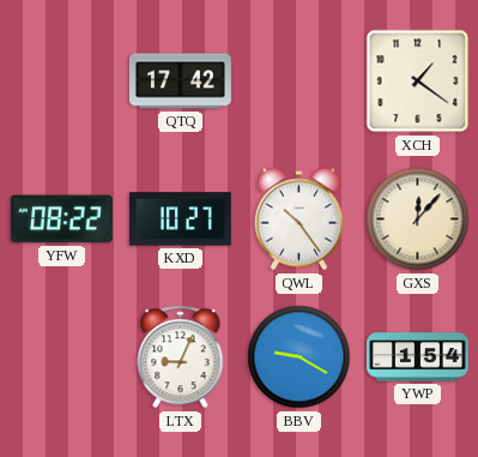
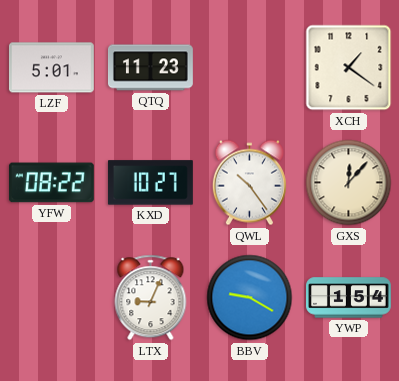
LZF: none -> 5:01
QTQ: 17:42 -> 11:23
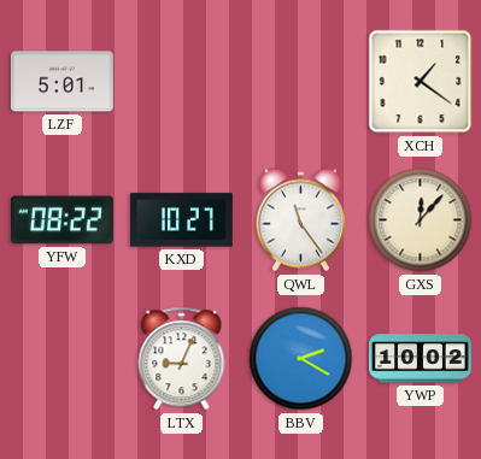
QTQ: 11:23 -> none
QWL: 10:24 -> 11:24
BBV: 9:20 -> 2:20
YWP: 1:54 -> 10:02
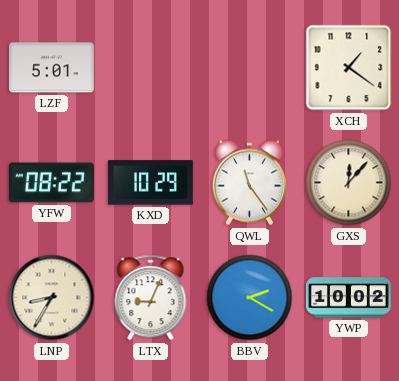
KXD: 10:27 -> 10:29
LNP: none -> 8:35
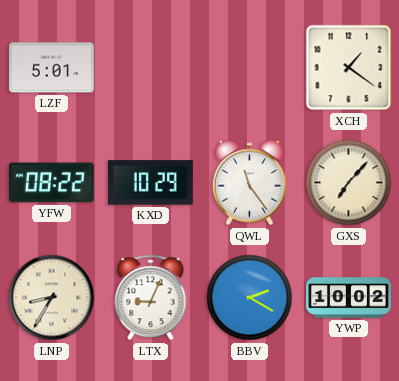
GXS: 12:07 -> 7:07
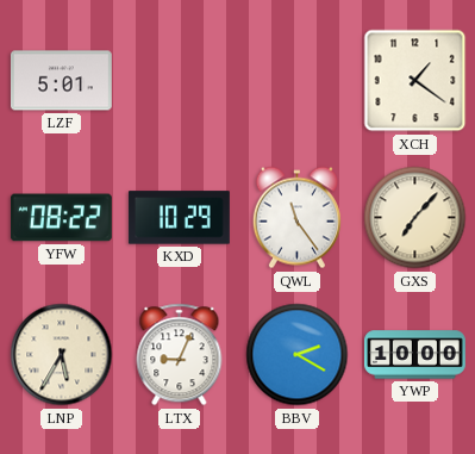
LNP: 8:35 -> 5:35
YWP: 10:02 -> 10:00
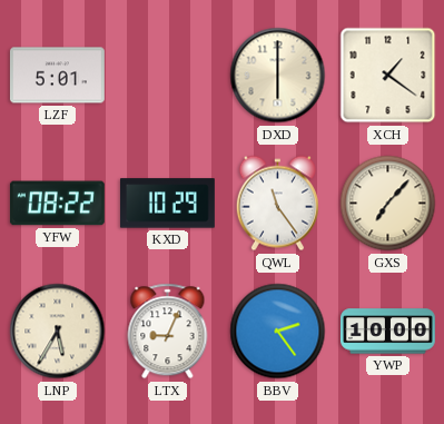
DXD: none -> 6:00
BBV: 2:20 -> 2:24
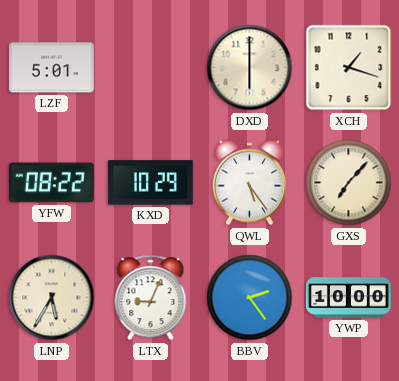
XCH: 1:21 -> 1:18
QWL: 11:24 -> 5:24
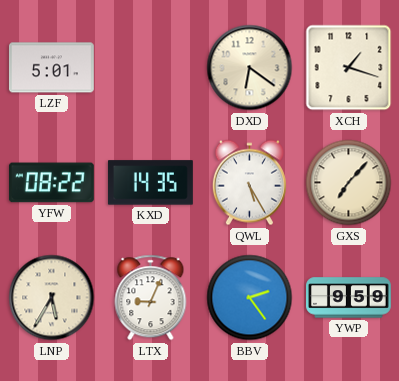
DXD: 6:00 -> 6:21
KXD: 10:29 -> 14:35
QWL: 5:24 -> 5:25
YWP: 10:00 -> 9:59
